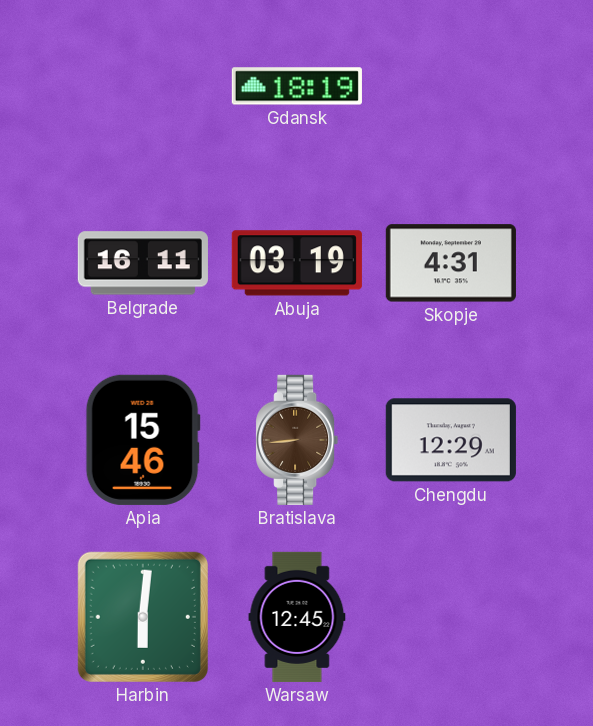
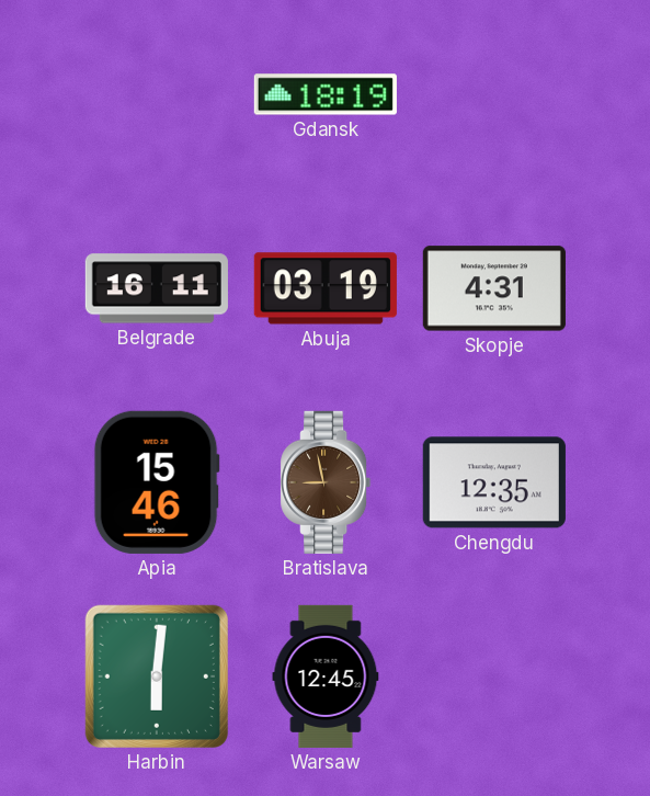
Bratislava: 8:44 -> 8:58
Chengdu: 12:29 -> 12:35
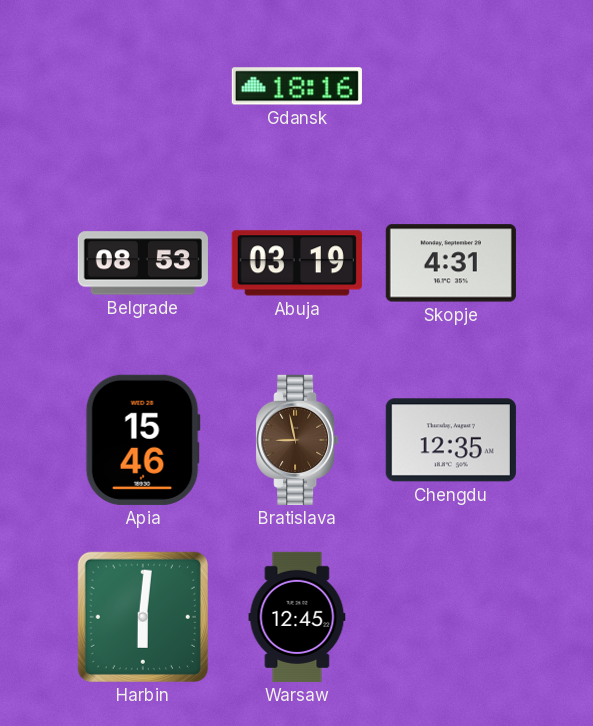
Gdansk: 18:19 -> 18:16
Belgrade: 16:11 -> 08:53
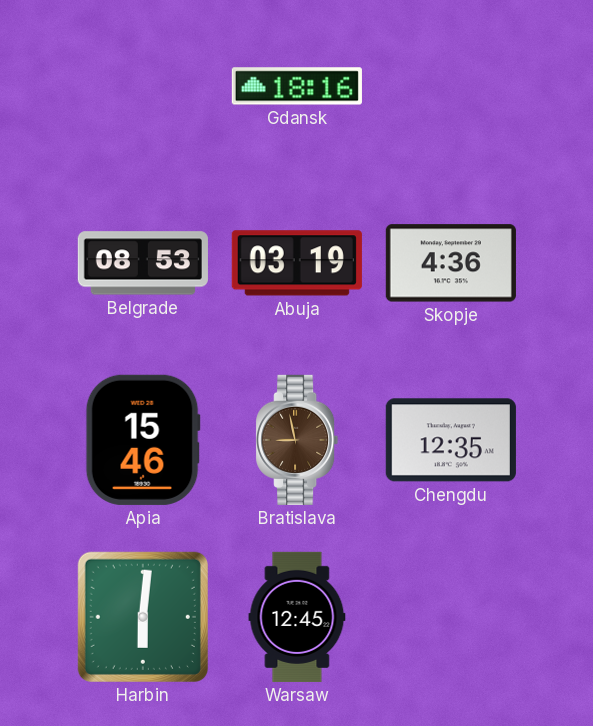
Skopje: 4:31 -> 4:36
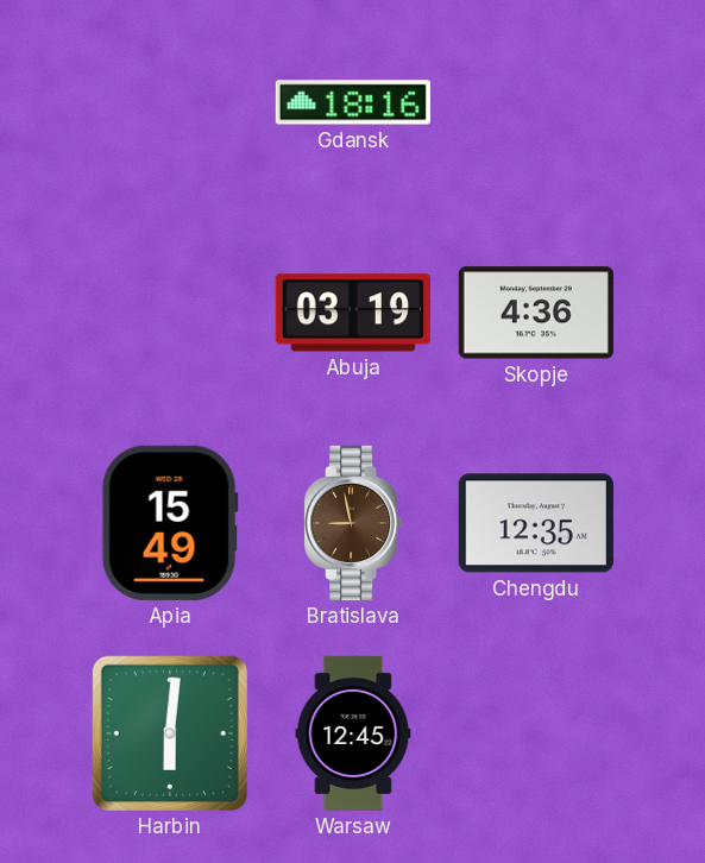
Belgrade: 08:53 -> none
Apia: 15:46 -> 15:49
